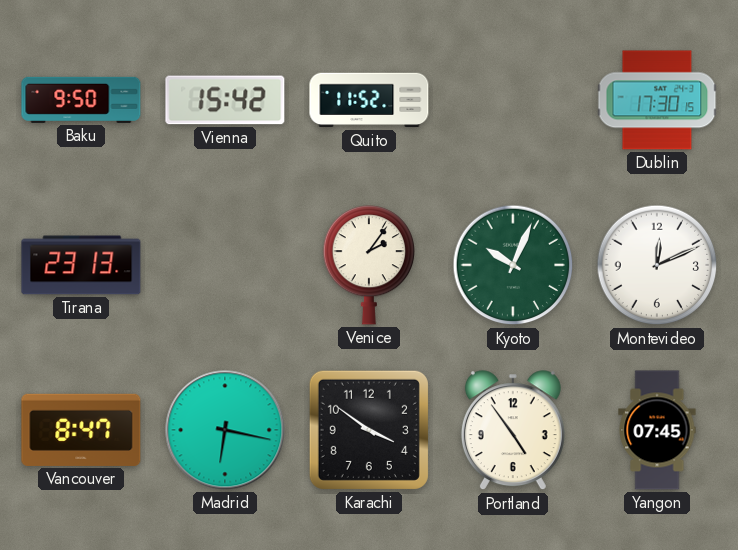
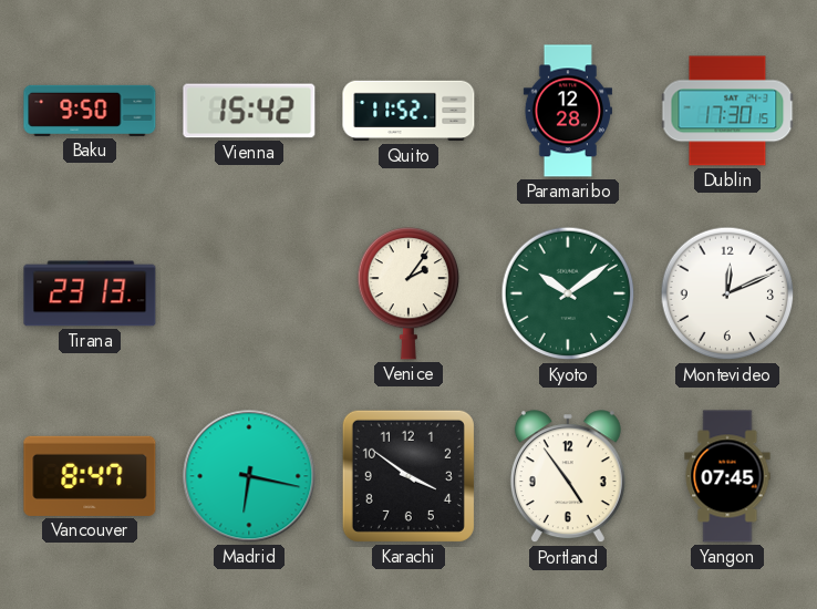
Paramaribo: none -> 12:28
Kyoto: 10:04 -> 10:09
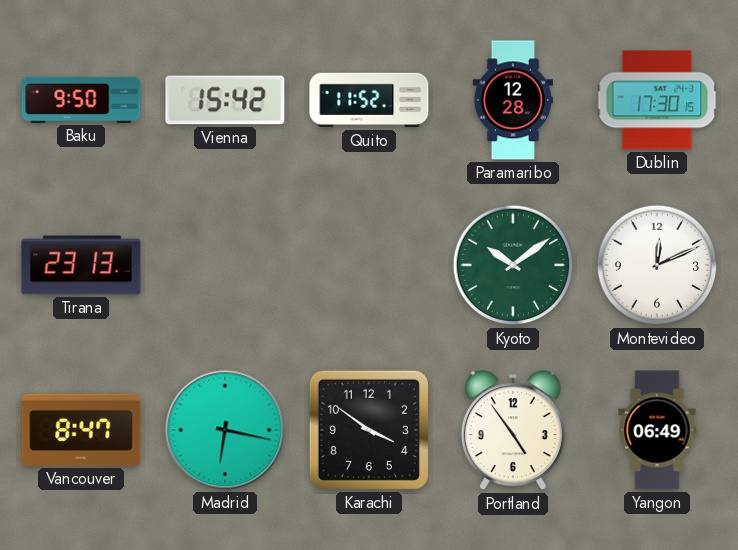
Venice: 2:06 -> none
Yangon: 07:45 -> 06:49
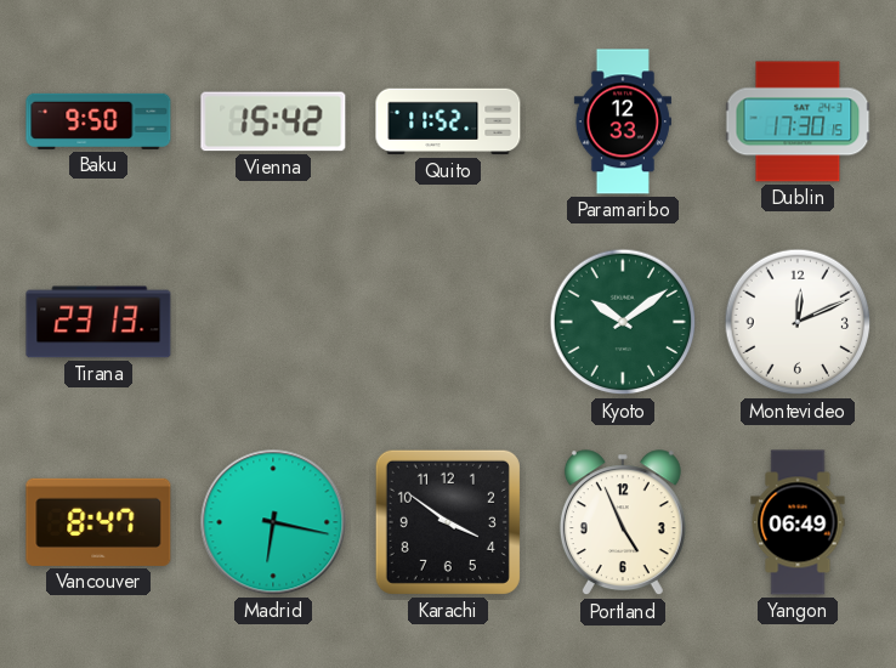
Paramaribo: 12:28 -> 12:33
Portland: 4:54 -> 4:56
